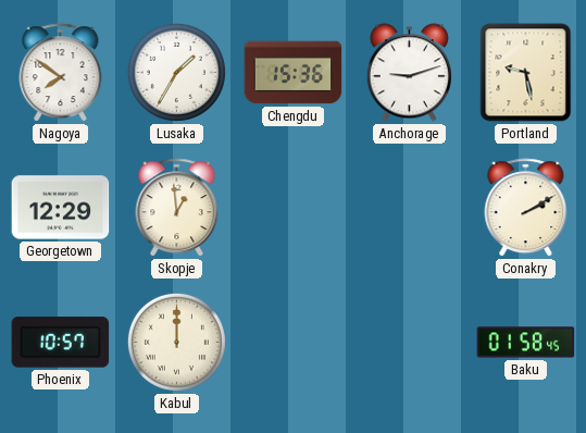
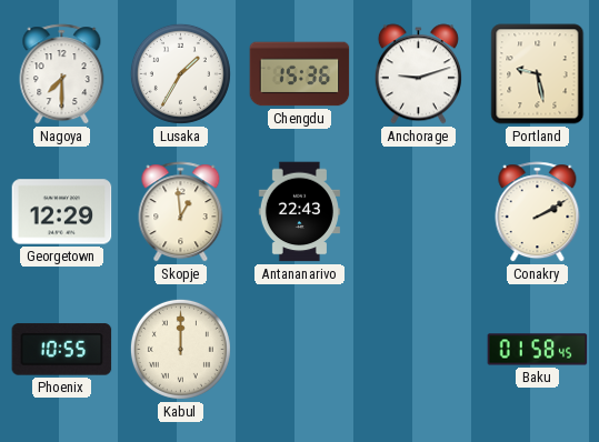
Nagoya: 7:51 -> 7:30
Antananarivo: none -> 22:43
Phoenix: 10:57 -> 10:55
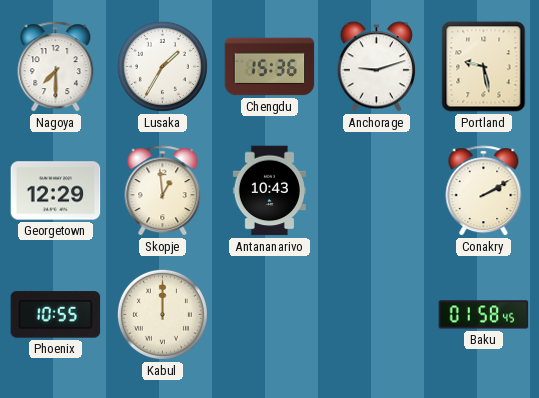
Antananarivo: 22:43 -> 10:43
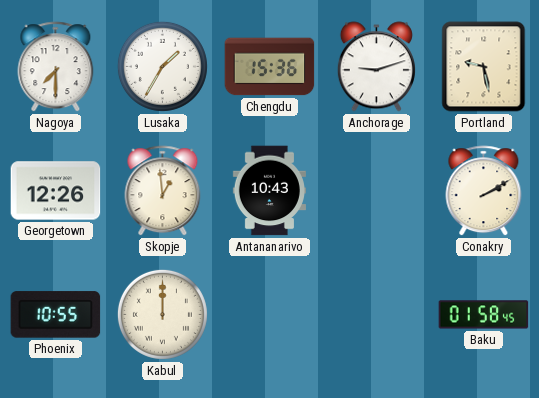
Georgetown: 12:29 -> 12:26
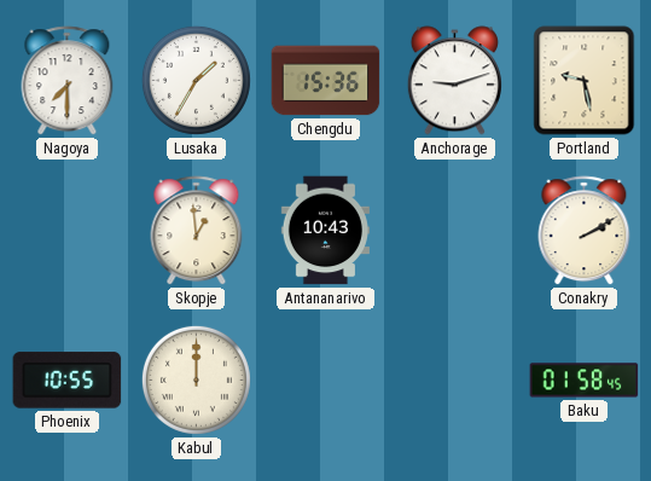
Georgetown: 12:26 -> none
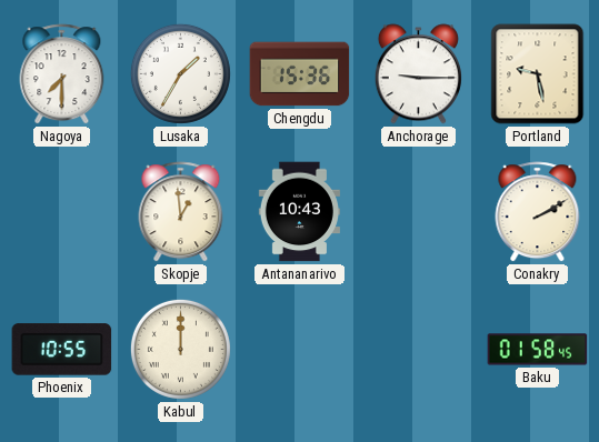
Anchorage: 9:12 -> 9:15
